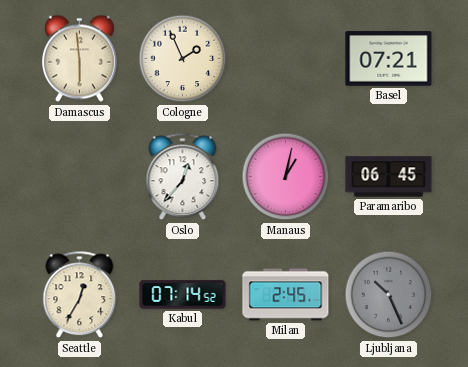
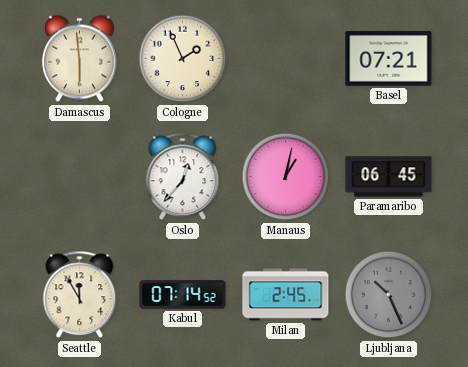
Seattle: 12:35 -> 11:55
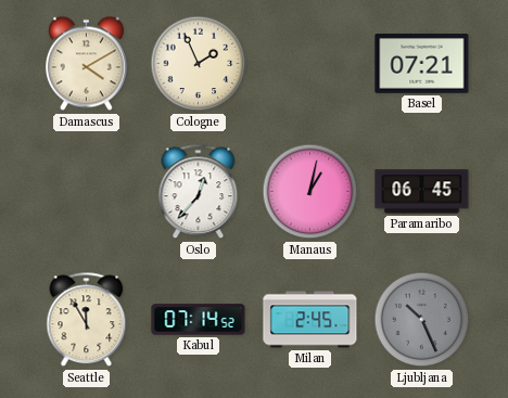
Damascus: 5:59 -> 4:10
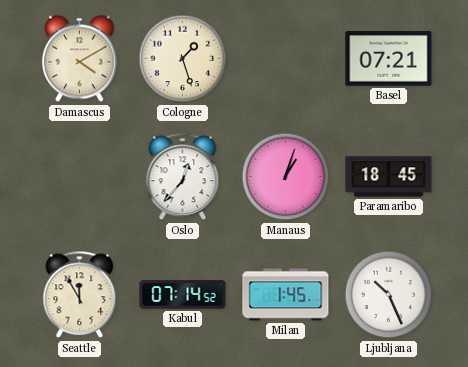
Cologne: 1:56 -> 1:27
Manaus: 1:02 -> 1:03
Paramaribo: 06:45 -> 18:45
Milan: 2:45 -> 1:45
Ljubljana dial: grey -> white
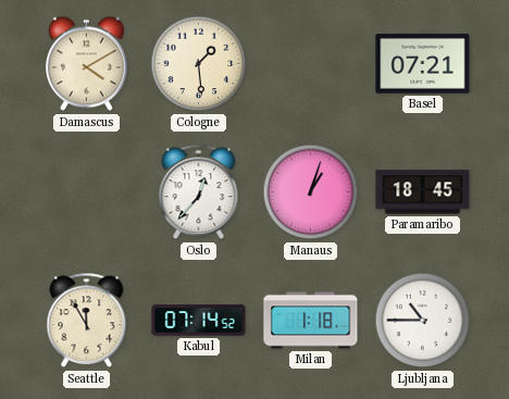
Cologne: 1:27 -> 1:29
Milan: 1:45 -> 1:18
Ljubljana: 10:26 -> 10:45
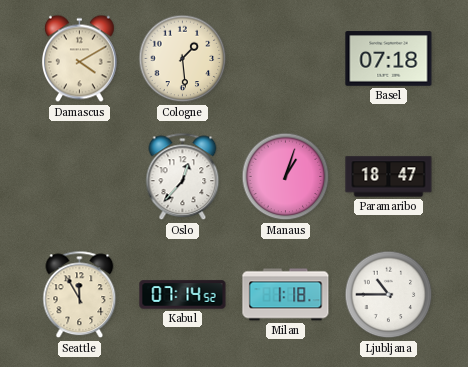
Basel: 07:21 -> 07:18
Paramaribo: 18:45 -> 18:47
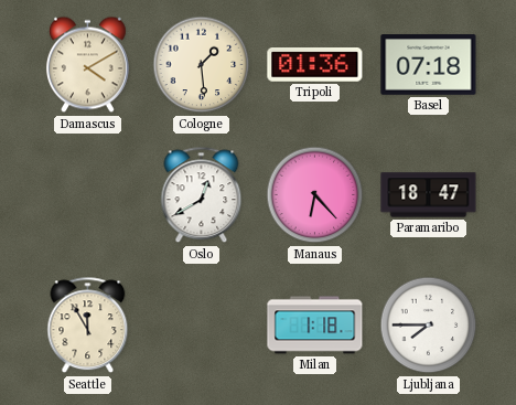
Tripoli: none -> 01:36
Oslo: 12:37 -> 12:40
Manaus: 1:03 -> 6:23
Kabul: 07:14 -> none
Ljubljana: 10:45 -> 7:45
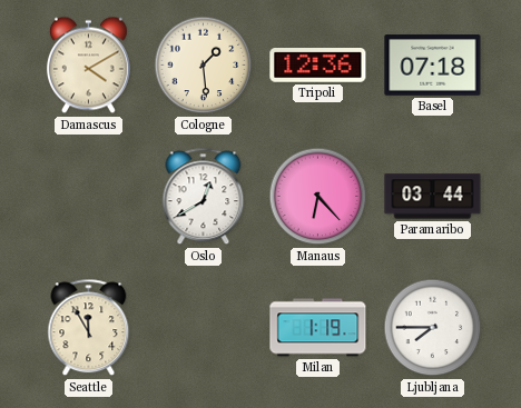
Tripoli: 01:36 -> 12:36
Paramaribo: 18:47 -> 03:44
Milan: 1:18 -> 1:19
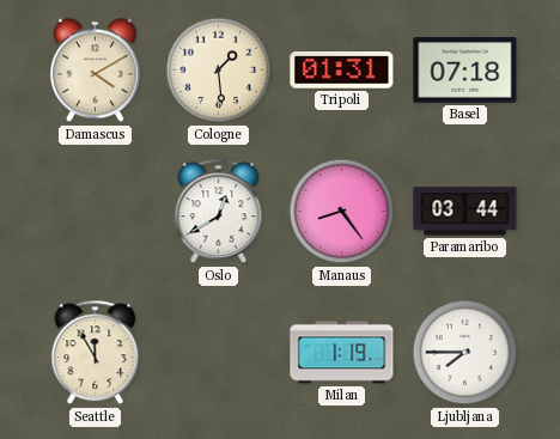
Tripoli: 12:36 -> 01:31
Manaus: 6:23 -> 8:24
